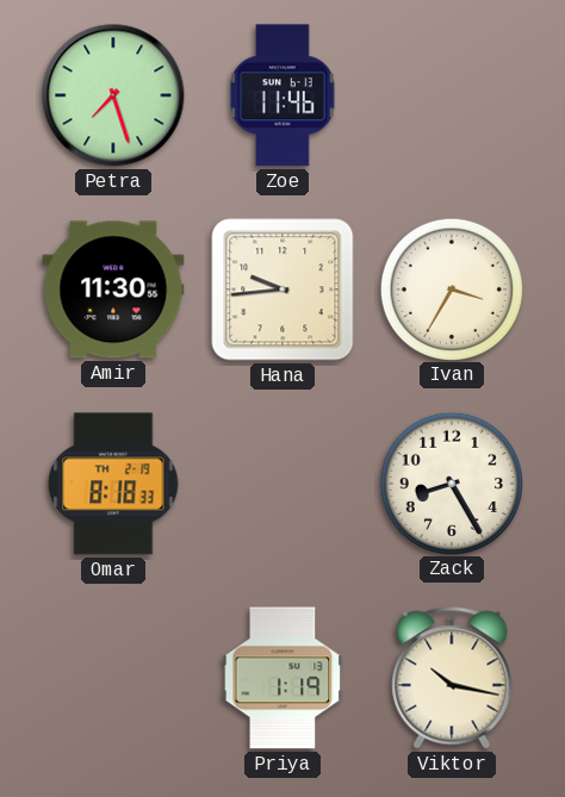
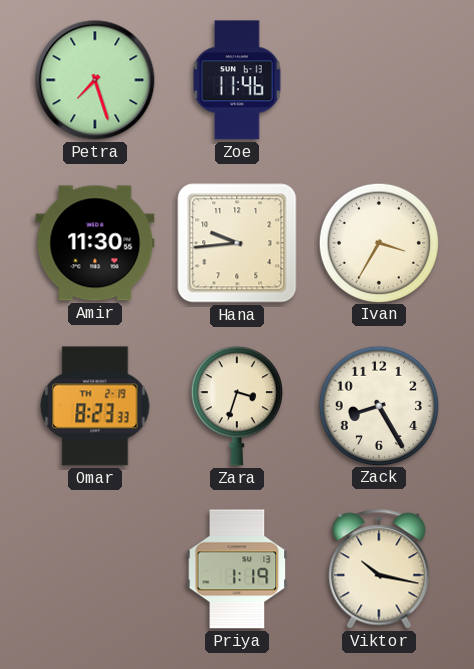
Omar: 8:18 -> 8:23
Zara: none -> 3:33
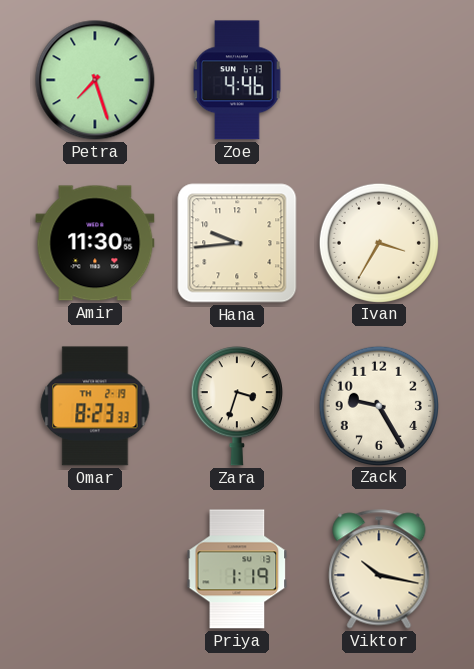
Zoe: 11:46 -> 4:46
Zack: 8:25 -> 9:25
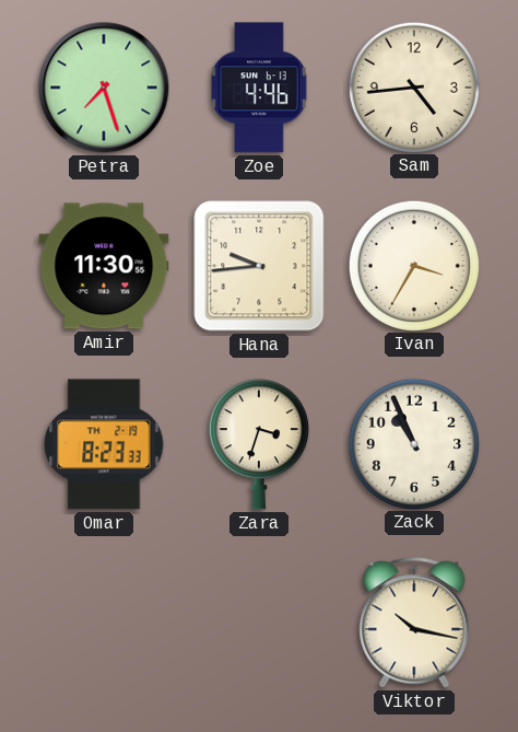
Sam: none -> 4:44
Zack: 9:25 -> 10:56
Priya: 1:19 -> none
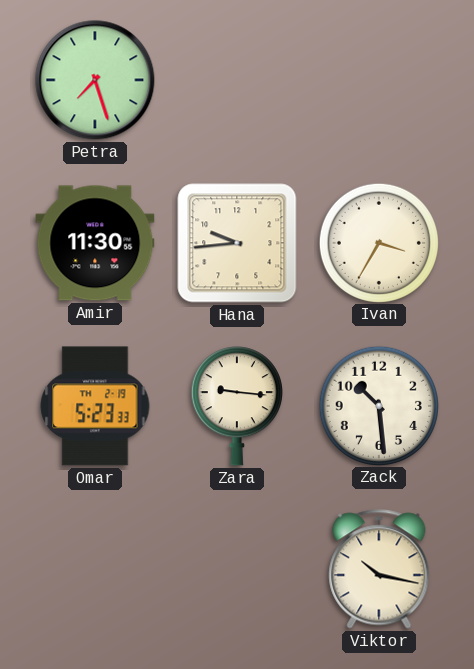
Zoe: 4:46 -> none
Sam: 4:44 -> none
Omar: 8:23 -> 5:23
Zara: 3:33 -> 9:16
Zack: 10:56 -> 10:29
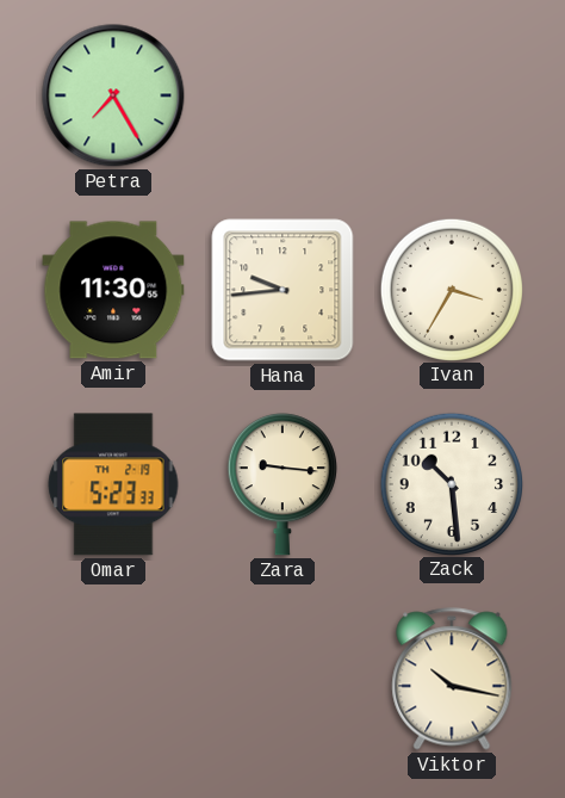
Petra: 7:27 -> 7:25
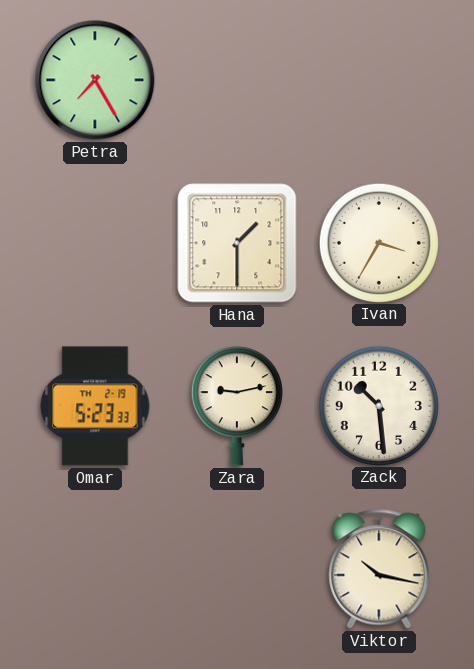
Amir: 11:30 -> none
Hana: 9:44 -> 1:30
Zara: 9:16 -> 9:13
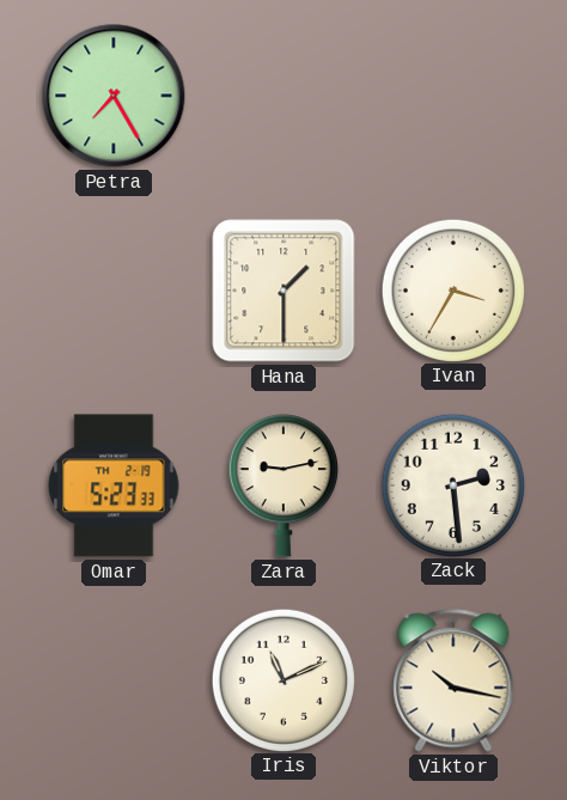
Zack: 10:29 -> 2:29
Iris: none -> 11:11
